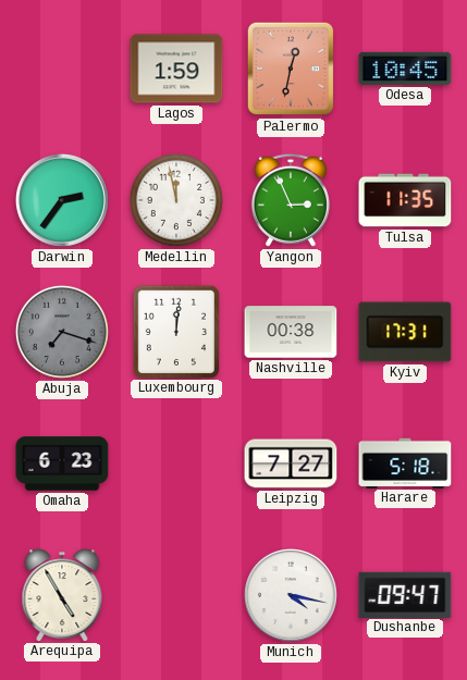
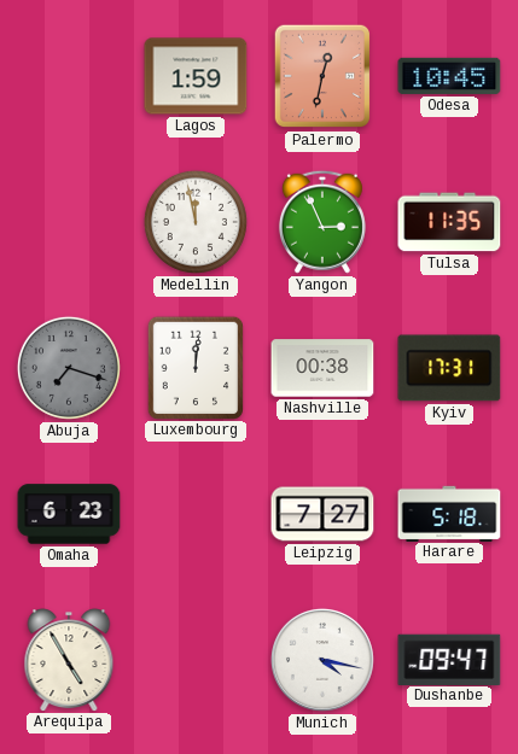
Darwin: 2:36 -> none
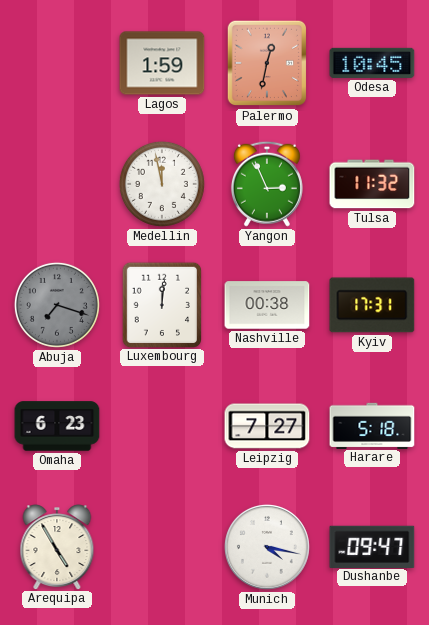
Tulsa: 11:35 -> 11:32
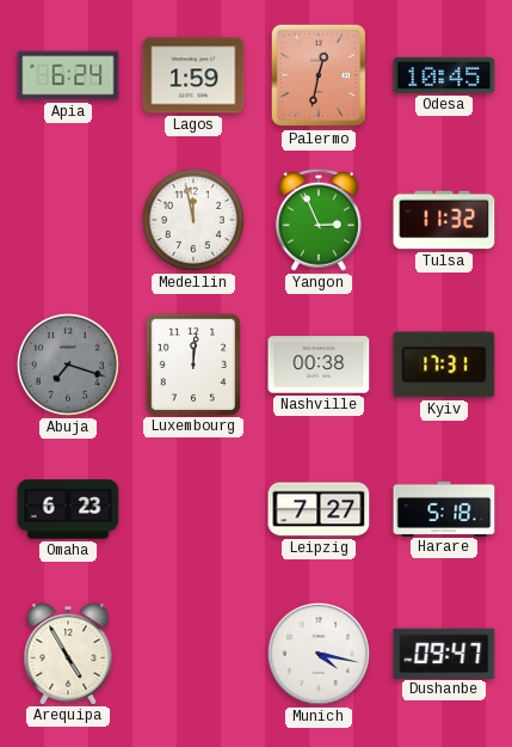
Apia: none -> 6:24
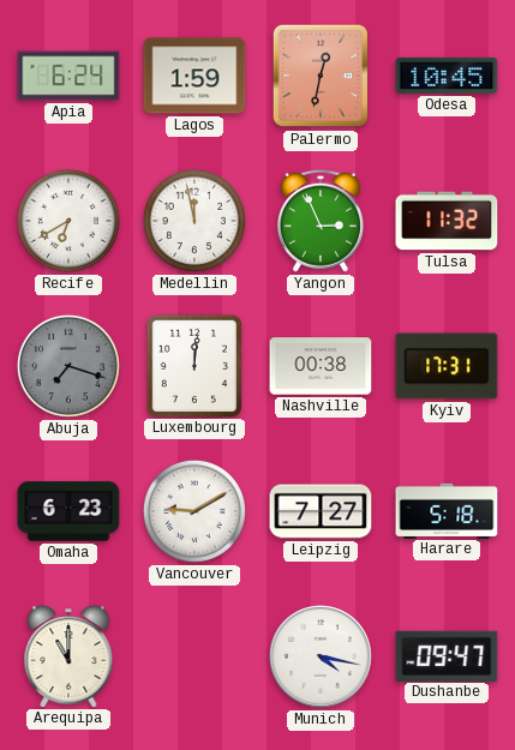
Recife: none -> 6:40
Vancouver: none -> 9:10
Arequipa: 4:55 -> 11:00
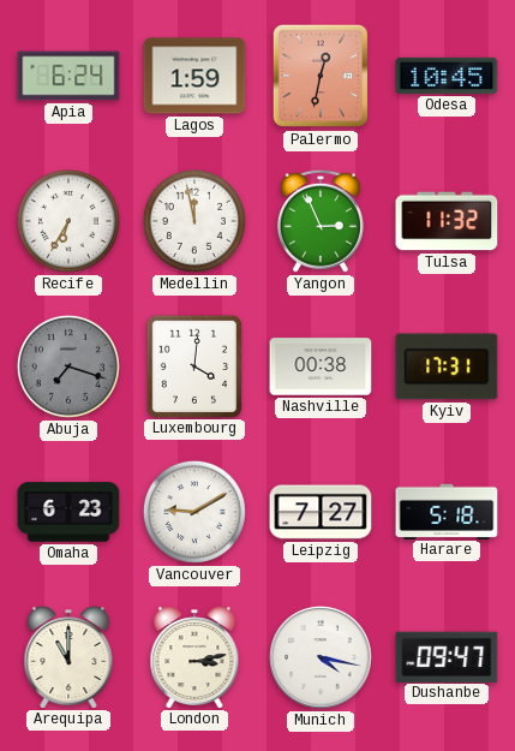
Recife: 6:40 -> 6:35
Luxembourg: 12:01 -> 4:01
London: none -> 3:13
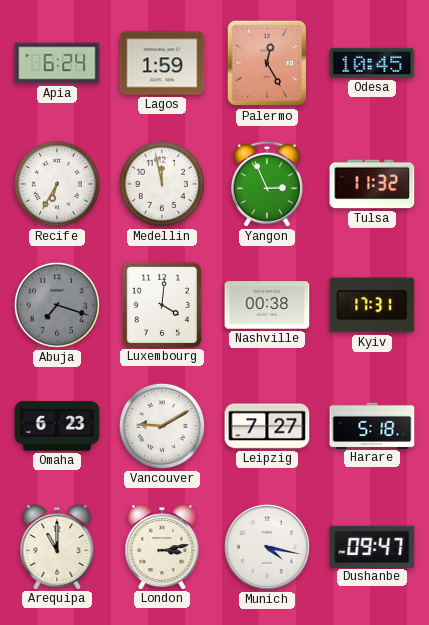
Palermo: 12:32 -> 12:25
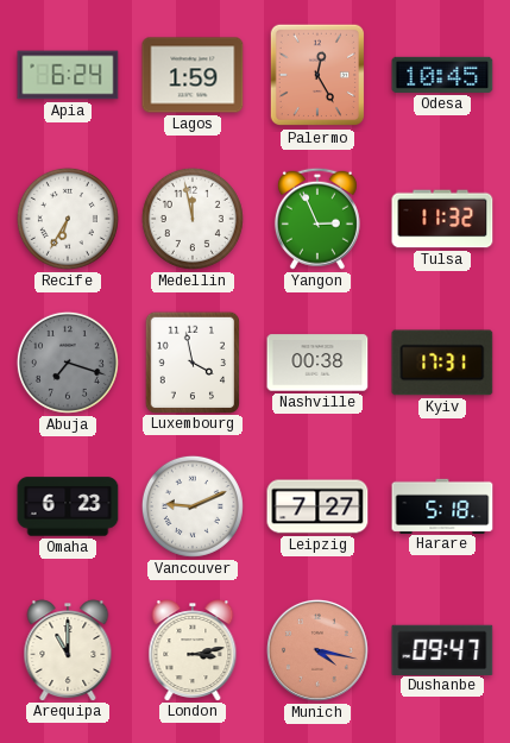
Luxembourg: 4:01 -> 3:58
Vancouver: 9:10 -> 9:11
Munich dial: white -> salmon
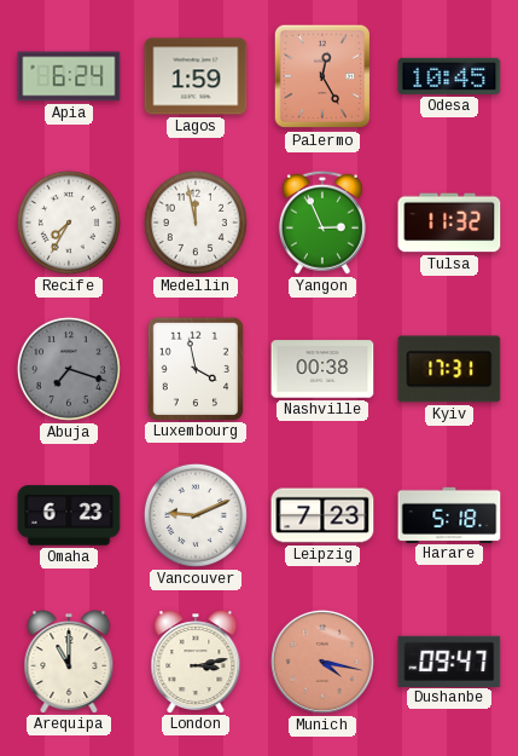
Recife: 6:35 -> 7:35
Leipzig: 7:27 -> 7:23
